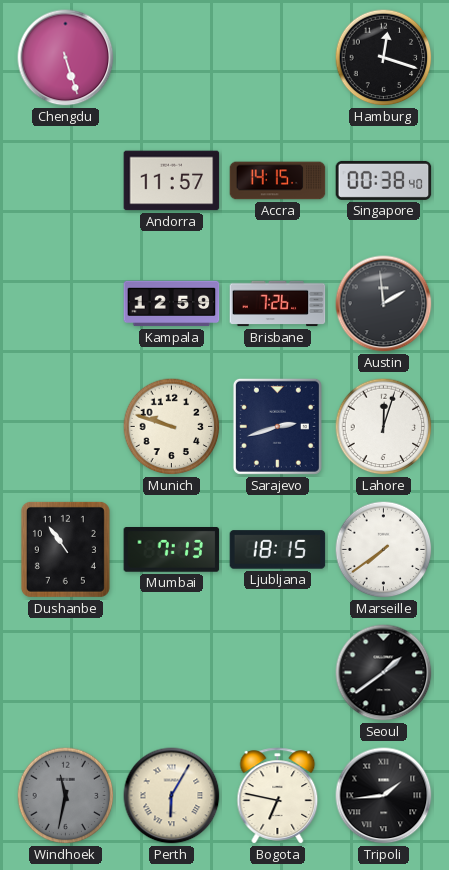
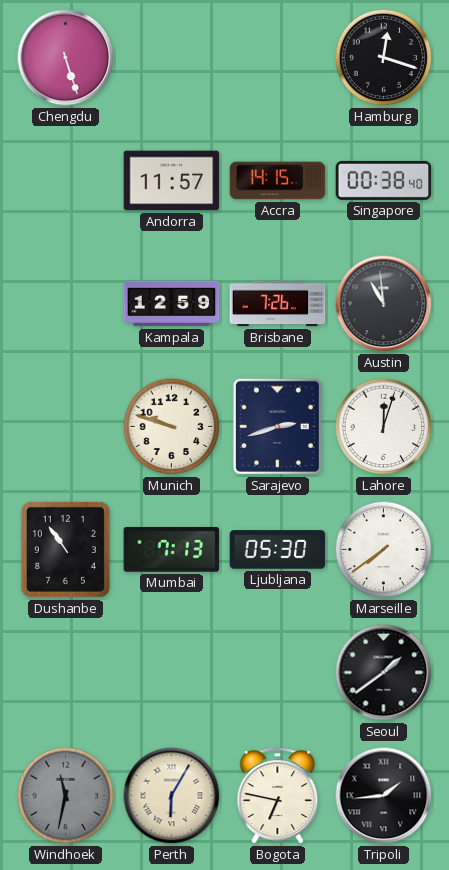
Austin: 1:59 -> 10:59
Ljubljana: 18:15 -> 05:30
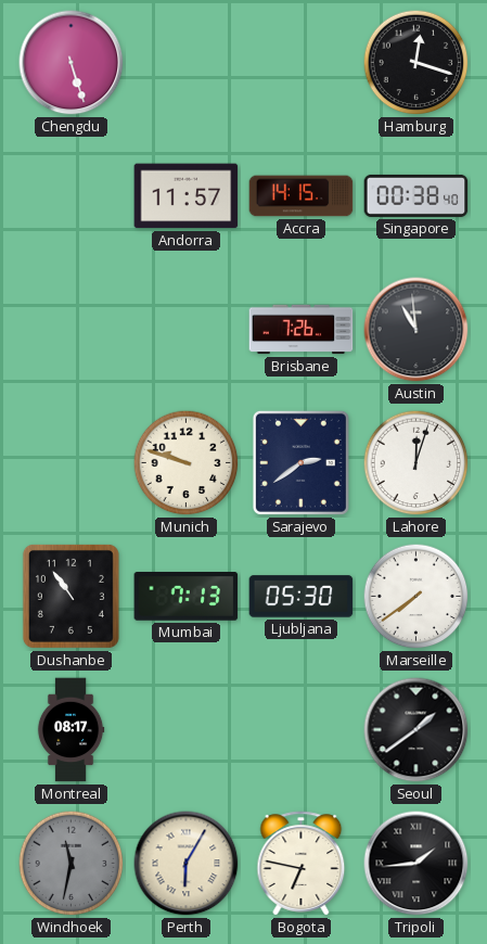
Kampala: 12:59 -> none
Sarajevo: 2:42 -> 2:39
Montreal: none -> 08:17
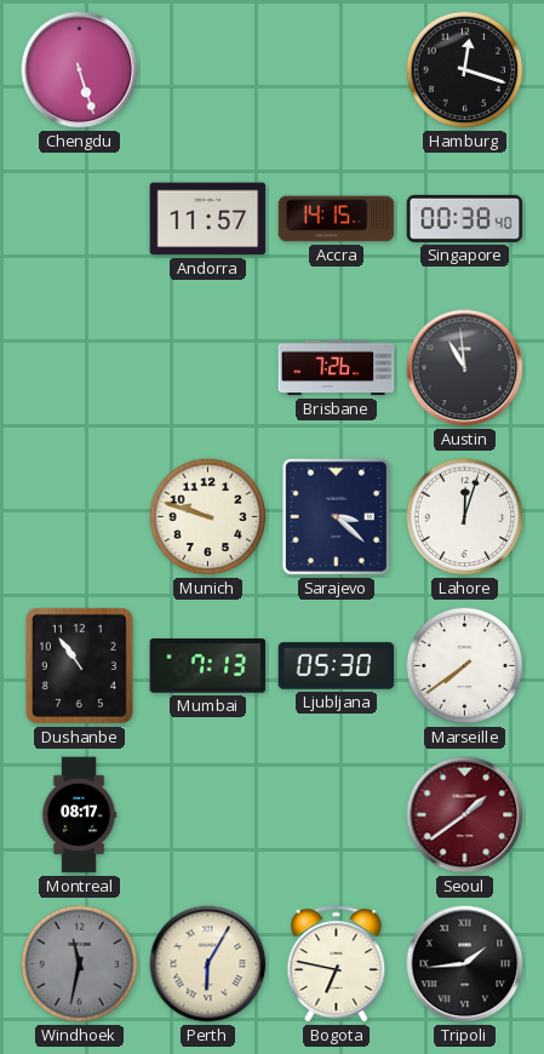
Sarajevo: 2:39 -> 3:22
Seoul dial: black -> burgundy
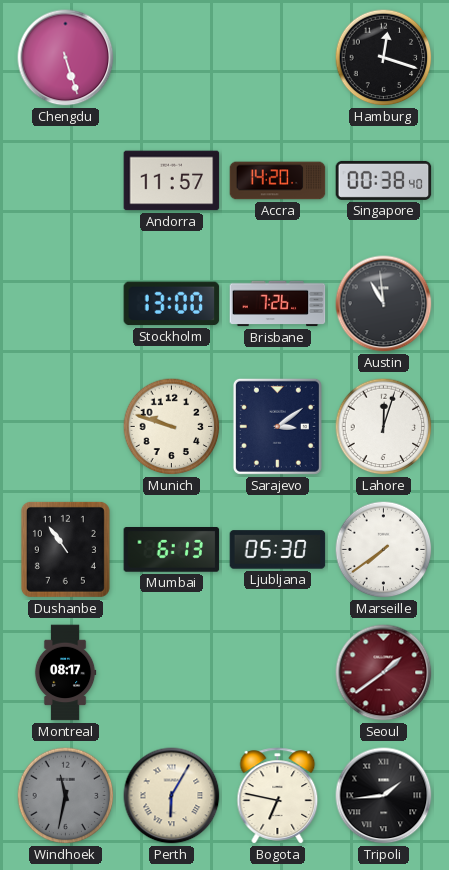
Accra: 14:15 -> 14:20
Stockholm: none -> 13:00
Sarajevo: 3:22 -> 3:09
Mumbai: 7:13 -> 6:13
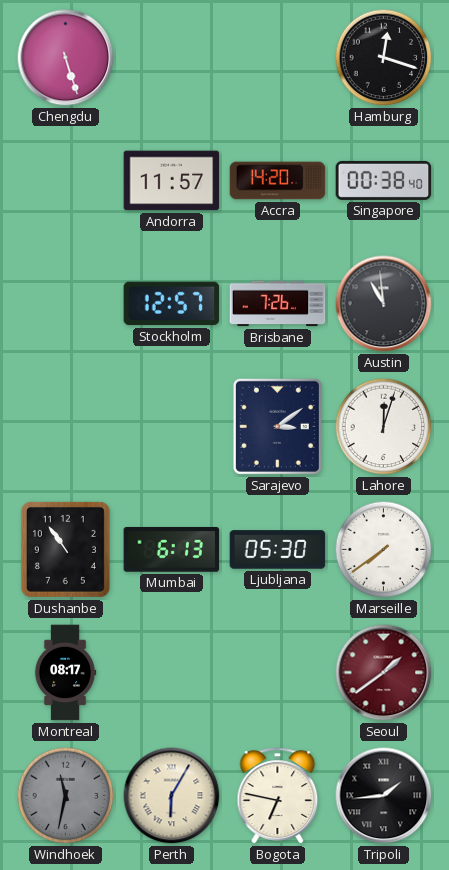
Stockholm: 13:00 -> 12:57
Munich: 9:48 -> none
